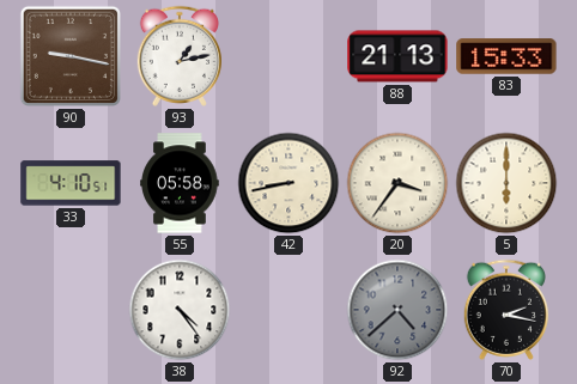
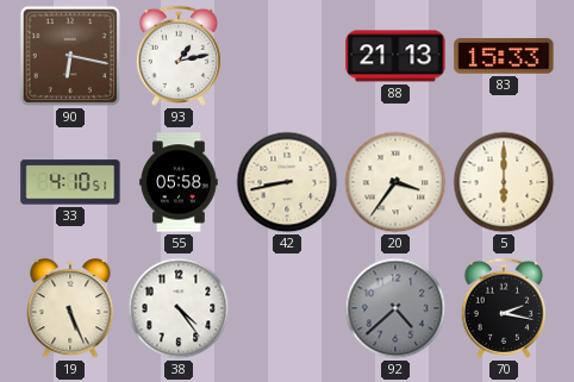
90: 9:17 -> 6:17
19: none -> 5:26
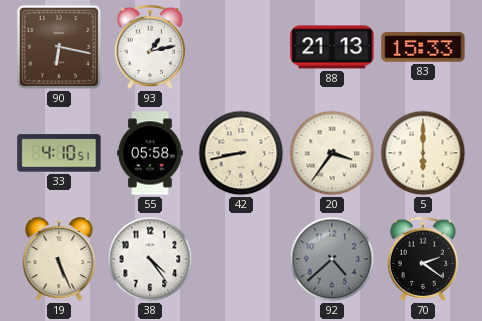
70: 2:17 -> 2:21
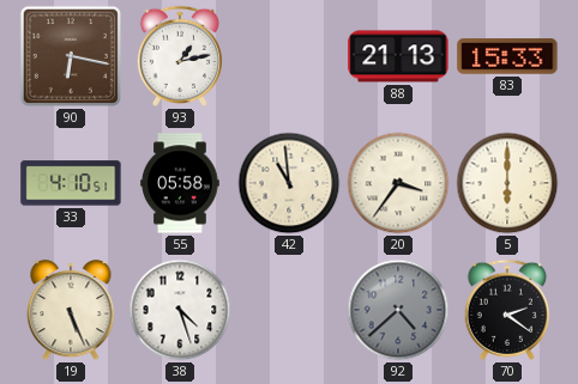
42: 8:43 -> 10:59
38: 4:24 -> 4:27
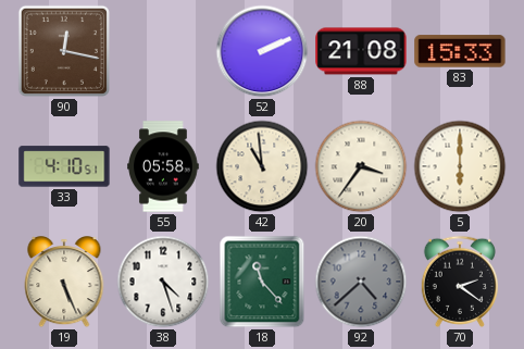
90: 6:17 -> 12:17
93: 1:13 -> none
52: none -> 2:11
88: 21:13 -> 21:08
18: none -> 11:23
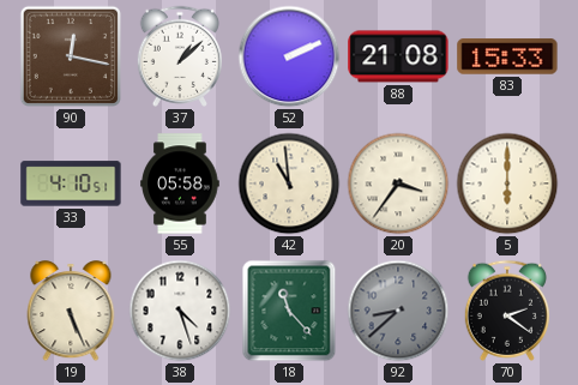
37: none -> 1:08
92: 4:38 -> 8:38
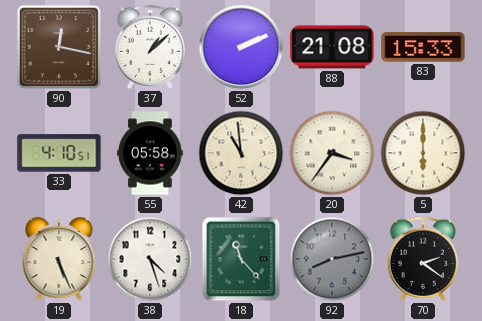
92: 8:38 -> 8:13
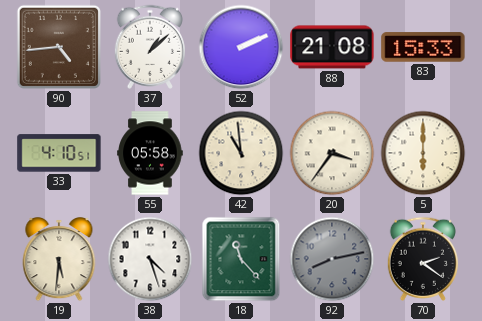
90: 12:17 -> 4:44
19: 5:26 -> 5:31
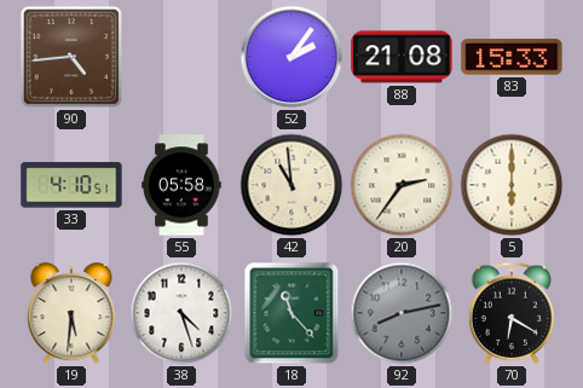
37: 1:08 -> none
52: 2:11 -> 2:06
20: 3:36 -> 2:36
70: 2:21 -> 6:20
